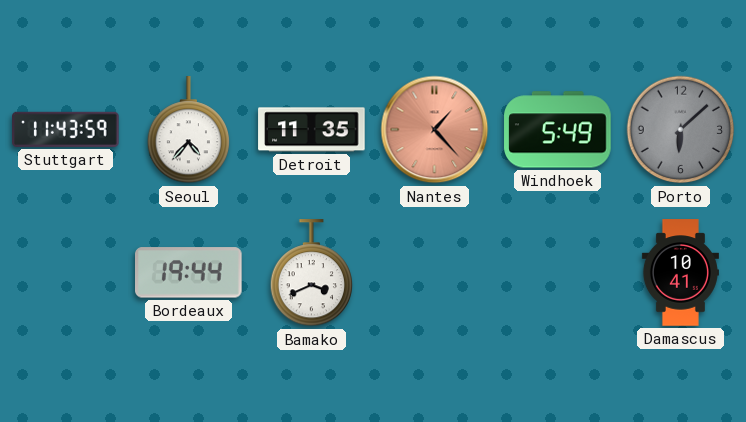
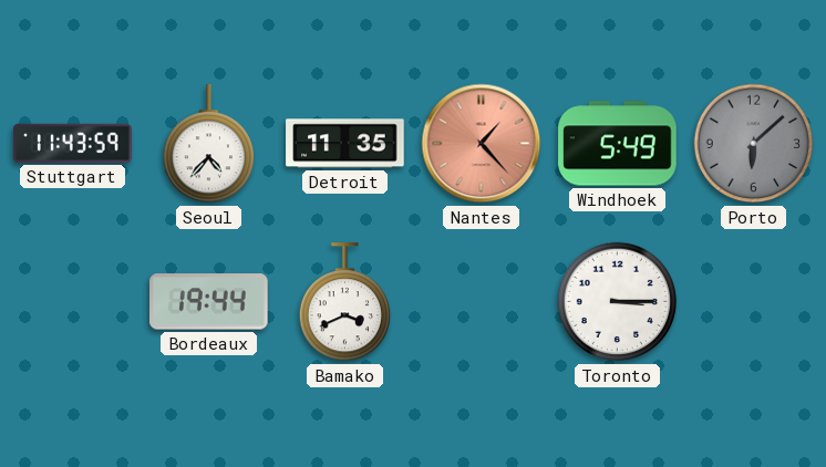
Toronto: none -> 3:15
Damascus: 10:41 -> none
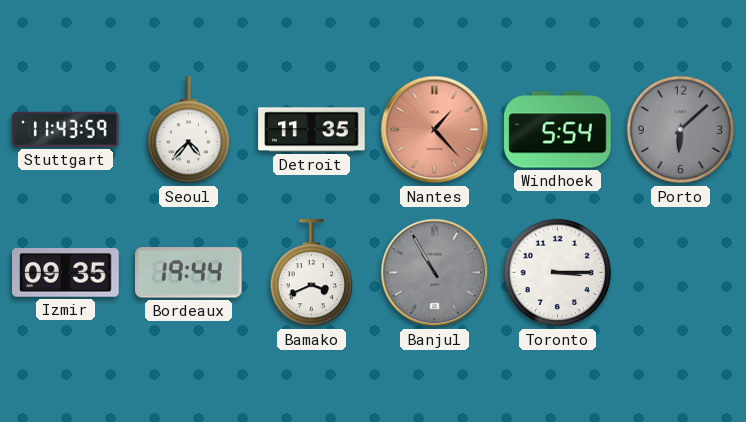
Windhoek: 5:49 -> 5:54
Izmir: none -> 09:35
Banjul: none -> 10:55
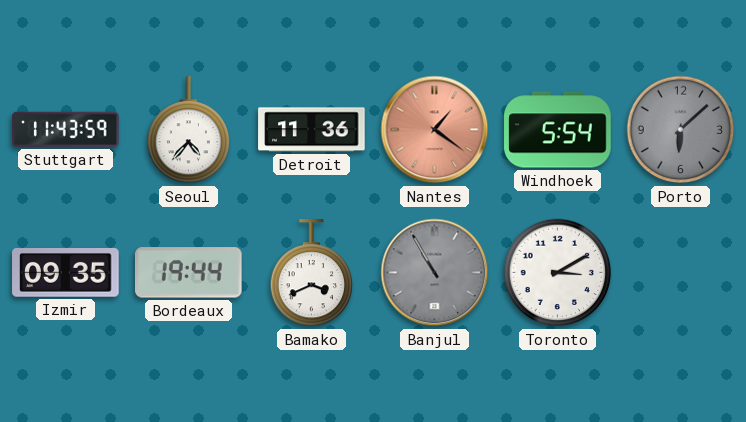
Detroit: 11:35 -> 11:36
Nantes: 1:23 -> 1:21
Toronto: 3:15 -> 3:10
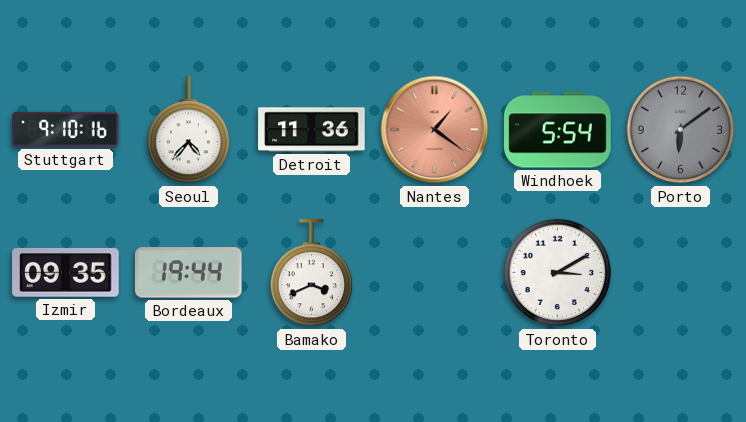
Stuttgart: 11:43 -> 9:10
Porto: 6:08 -> 6:09
Banjul: 10:55 -> none
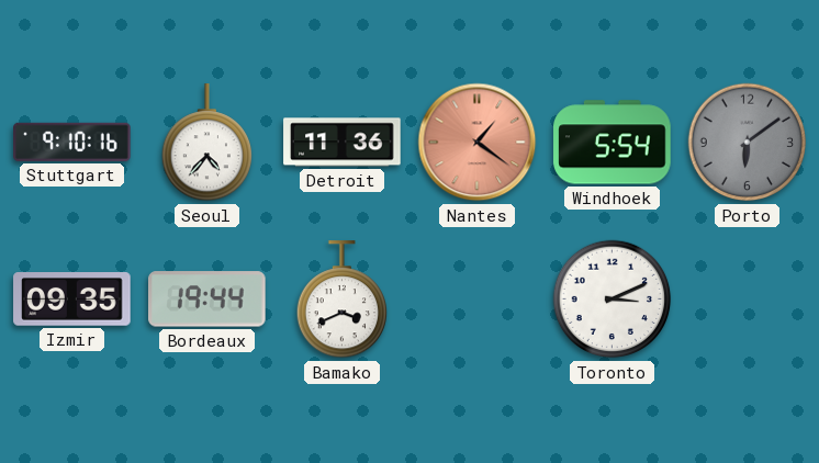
Toronto: 3:10 -> 3:11
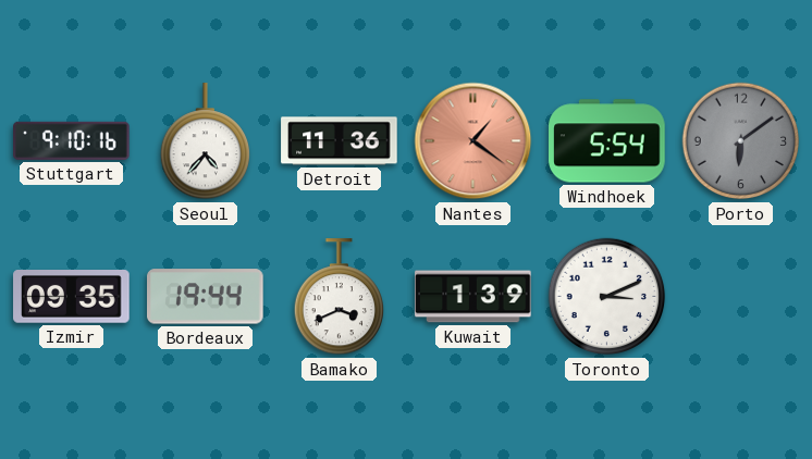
Kuwait: none -> 1:39
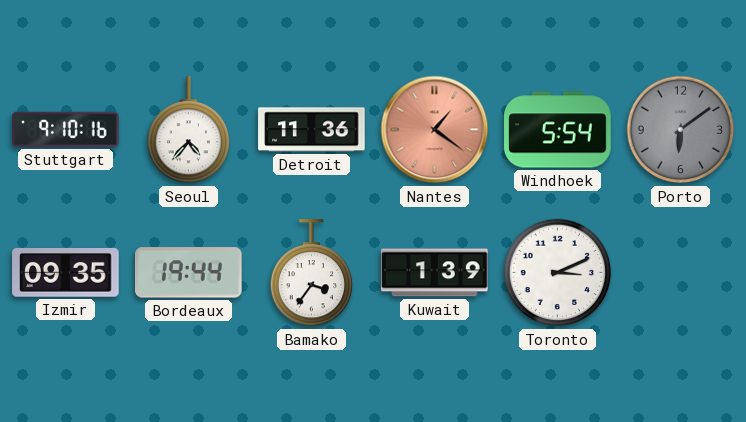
Bamako: 3:41 -> 3:36
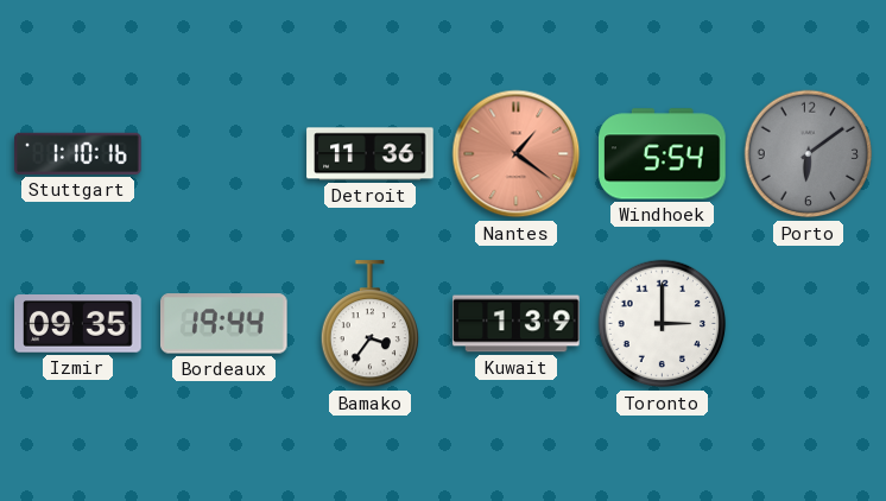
Stuttgart: 9:10 -> 1:10
Seoul: 4:37 -> none
Toronto: 3:11 -> 3:00
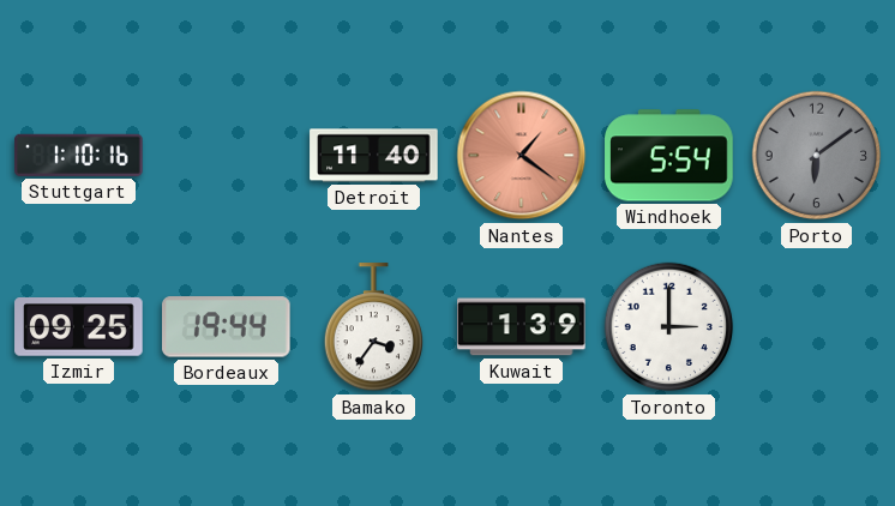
Detroit: 11:36 -> 11:40
Izmir: 09:35 -> 09:25
